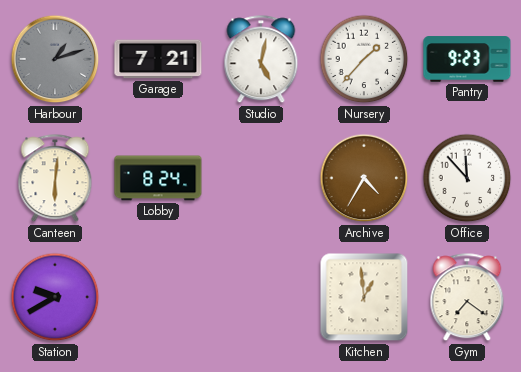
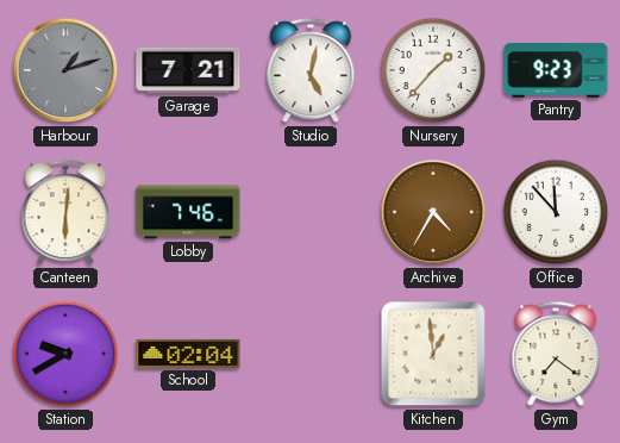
Lobby: 8:24 -> 7:46
School: none -> 02:04
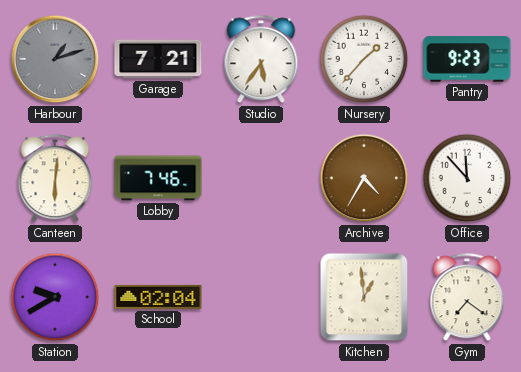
Studio: 5:02 -> 5:36
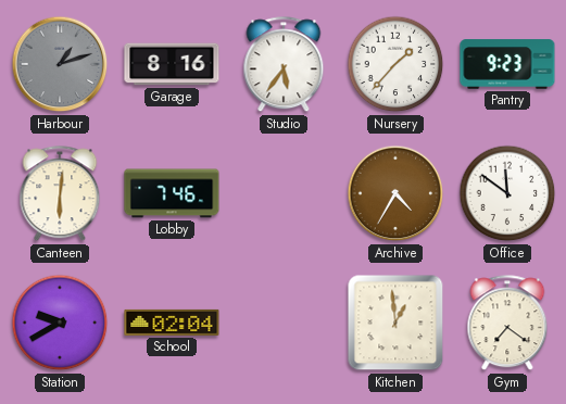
Garage: 7:21 -> 8:16
Office: 11:53 -> 11:51
